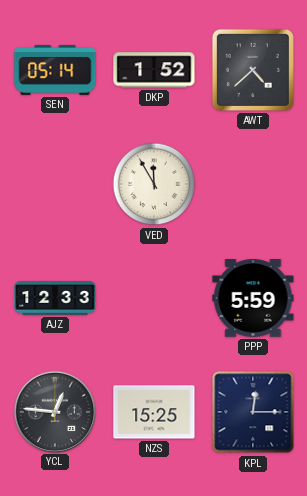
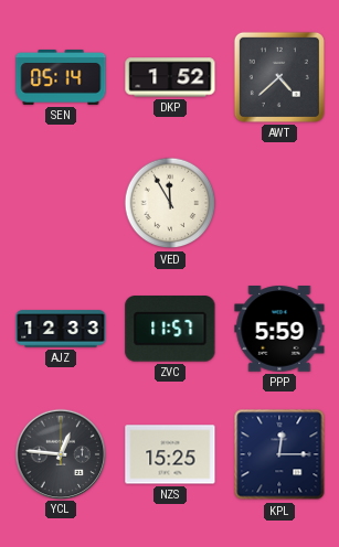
ZVC: none -> 11:57
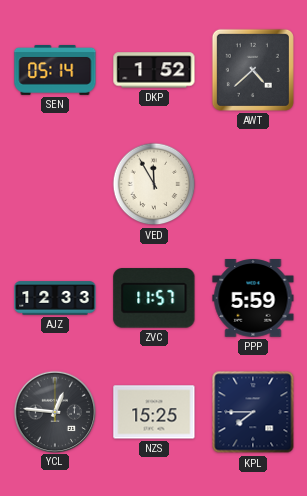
KPL: 12:15 -> 7:45
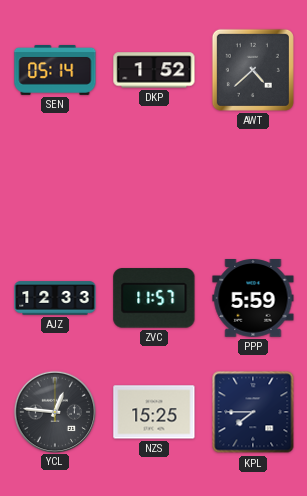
VED: 11:55 -> none
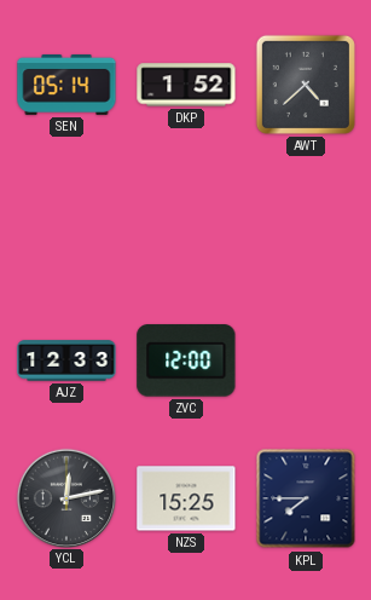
ZVC: 11:57 -> 12:00
PPP: 5:59 -> none
YCL: 12:46 -> 12:13
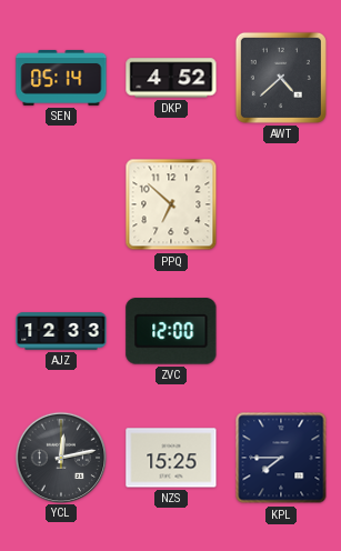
DKP: 1:52 -> 4:52
PPQ: none -> 6:52
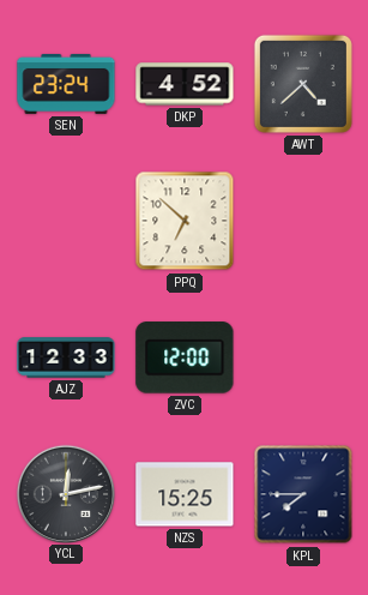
SEN: 05:14 -> 23:24
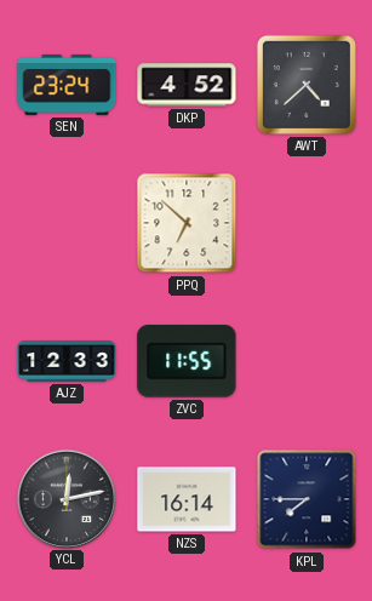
ZVC: 12:00 -> 11:55
NZS: 15:25 -> 16:14
